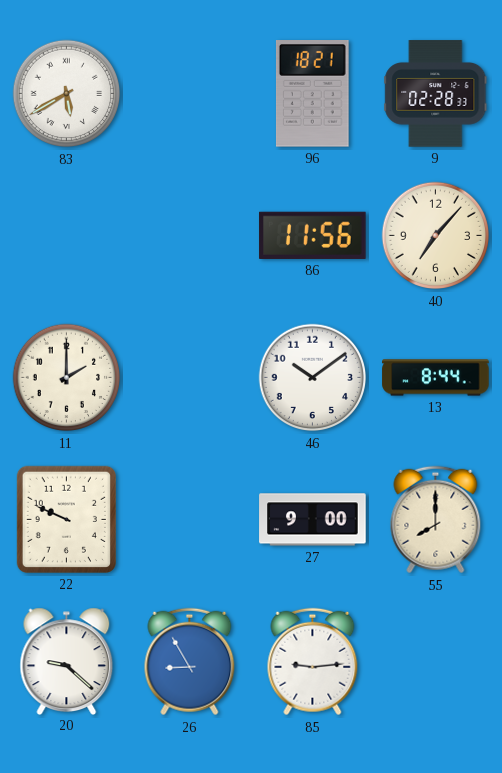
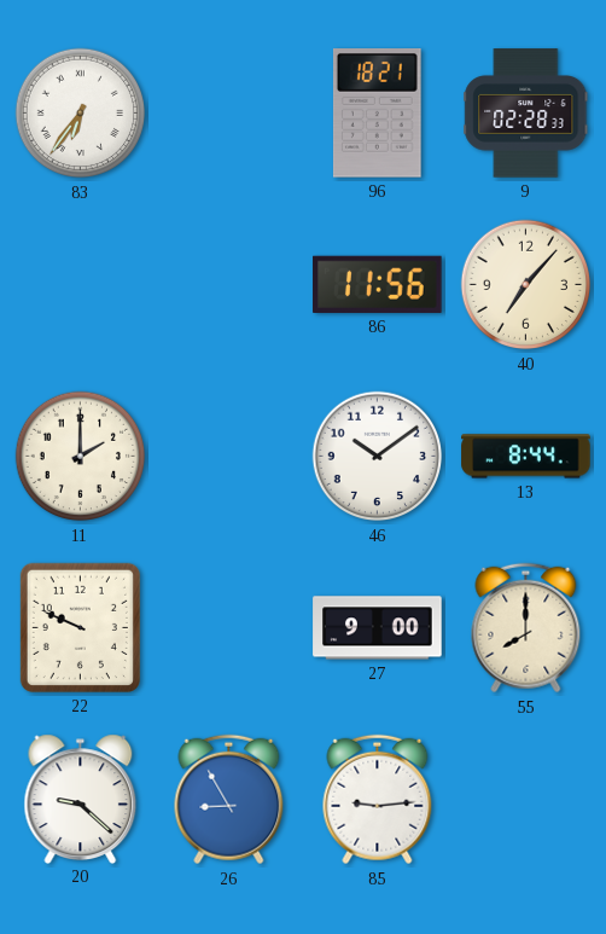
83: 5:40 -> 6:36
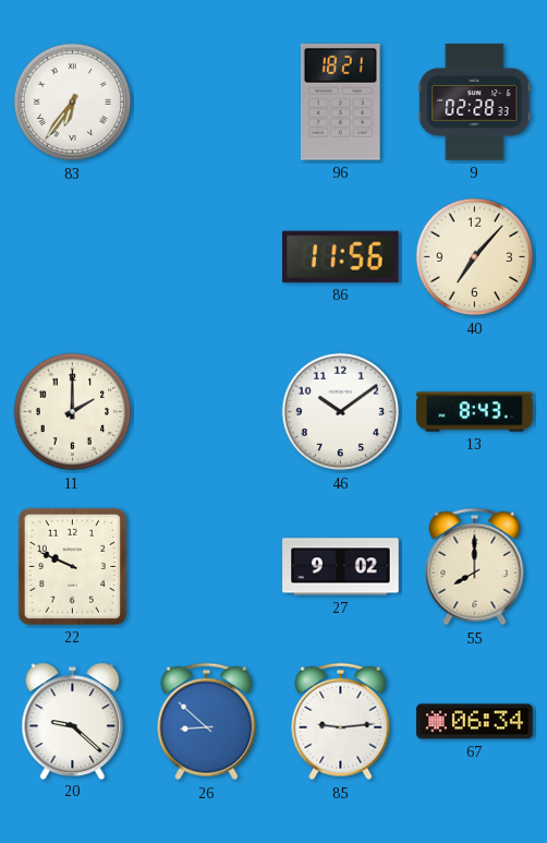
13: 8:44 -> 8:43
27: 9:00 -> 9:02
26: 8:55 -> 8:52
67: none -> 06:34
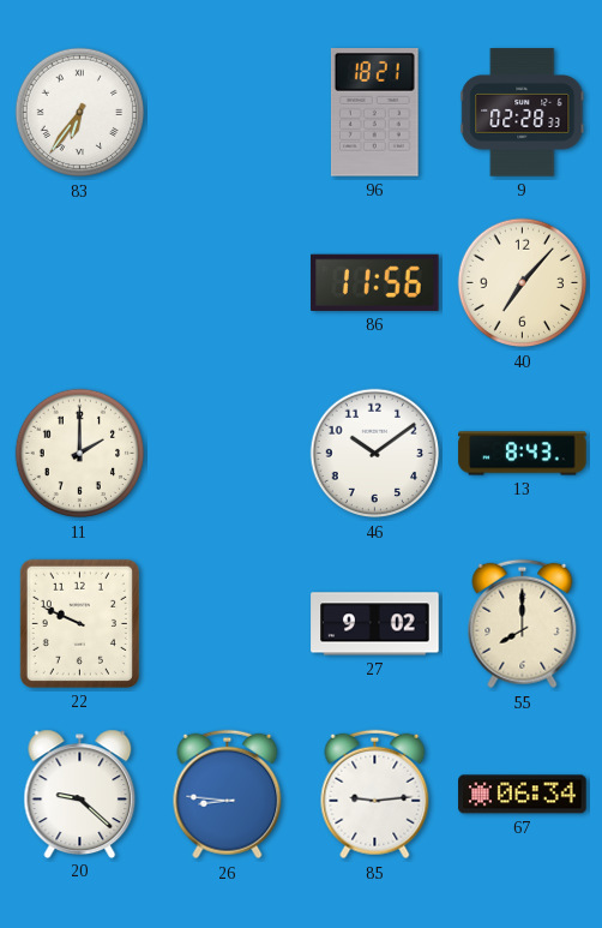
26: 8:52 -> 8:46
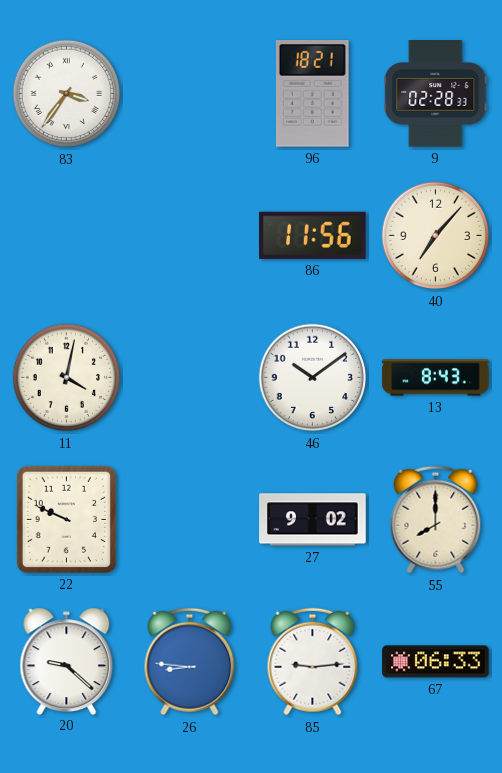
83: 6:36 -> 3:36
11: 2:00 -> 4:02
67: 06:34 -> 06:33
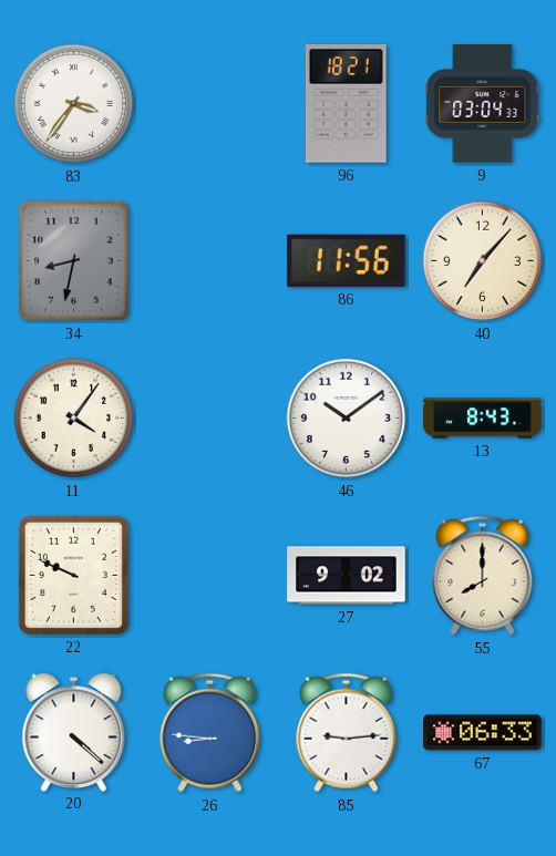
9: 02:28 -> 03:04
34: none -> 8:32
11: 4:02 -> 4:06
20: 9:22 -> 4:22
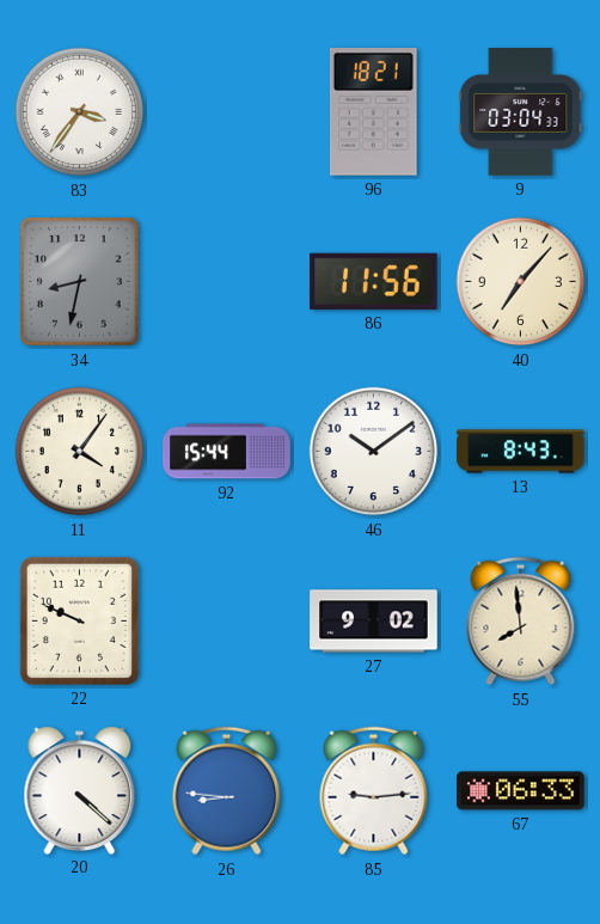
92: none -> 15:44
55: 8:00 -> 7:59
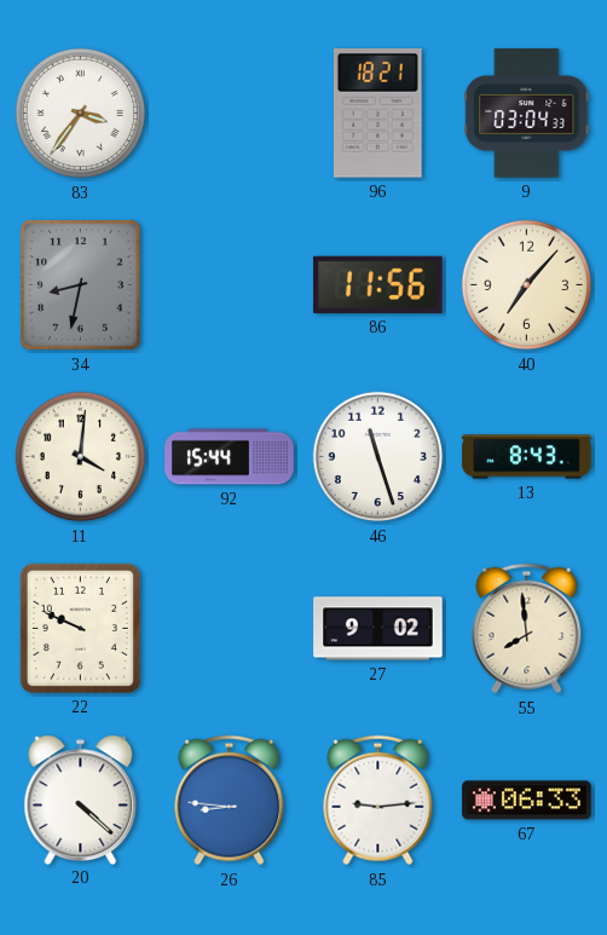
11: 4:06 -> 4:01
46: 10:09 -> 11:27
